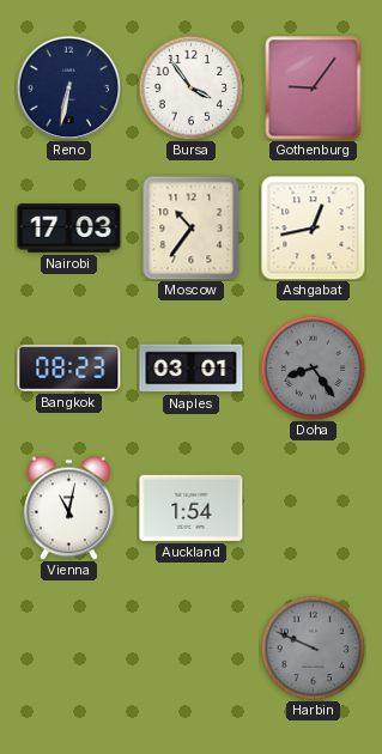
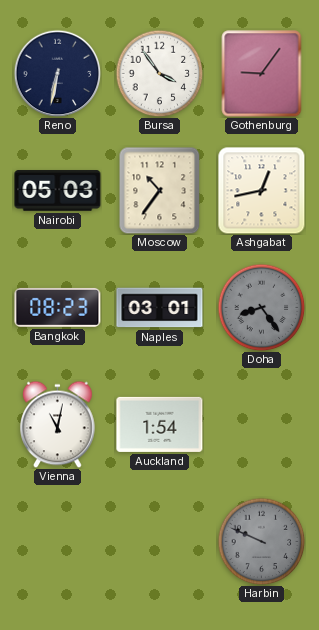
Nairobi: 17:03 -> 05:03
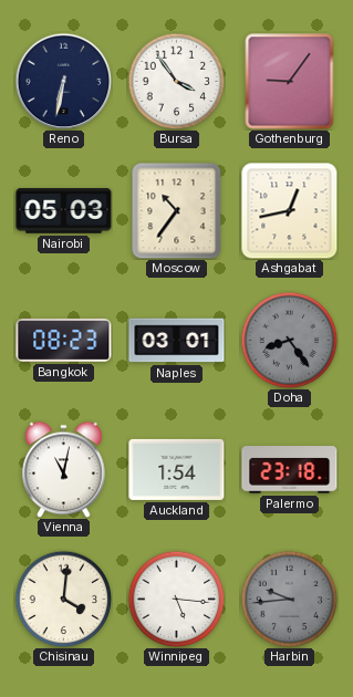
Palermo: none -> 23:18
Chisinau: none -> 4:01
Winnipeg: none -> 5:16
Harbin: 9:49 -> 9:44
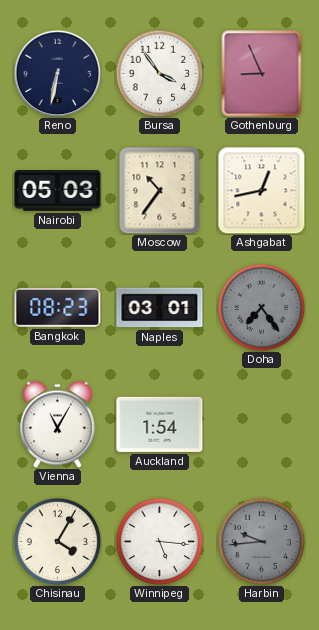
Gothenburg: 9:06 -> 8:56
Doha: 8:24 -> 7:24
Vienna: 11:02 -> 11:05
Palermo: 23:18 -> none
Chisinau: 4:01 -> 4:05
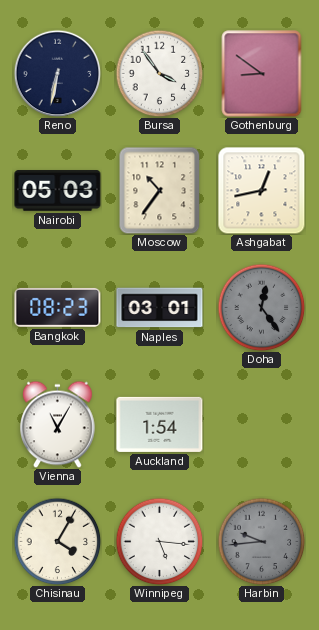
Gothenburg: 8:56 -> 8:51
Doha: 7:24 -> 12:24
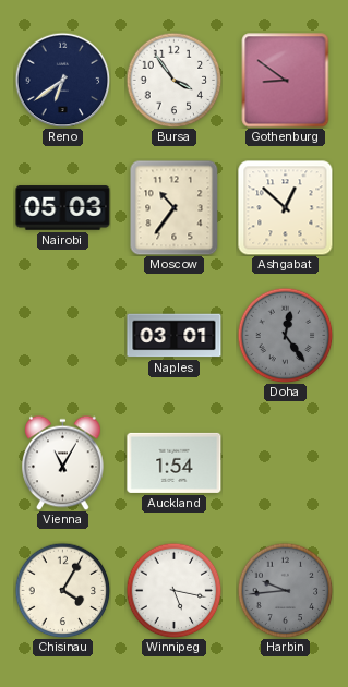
Reno: 6:32 -> 6:39
Ashgabat: 12:43 -> 12:52
Bangkok: 08:23 -> none
Winnipeg: 5:16 -> 5:17
